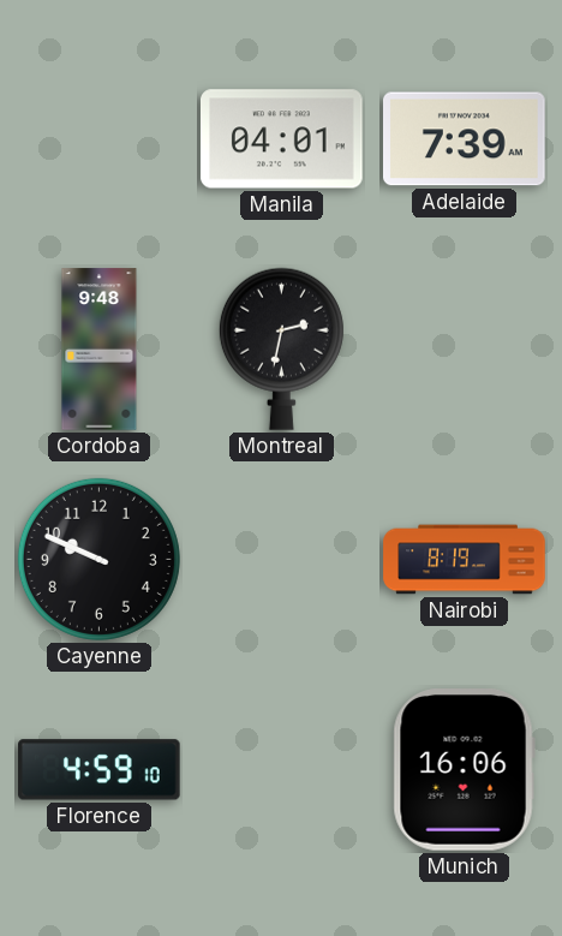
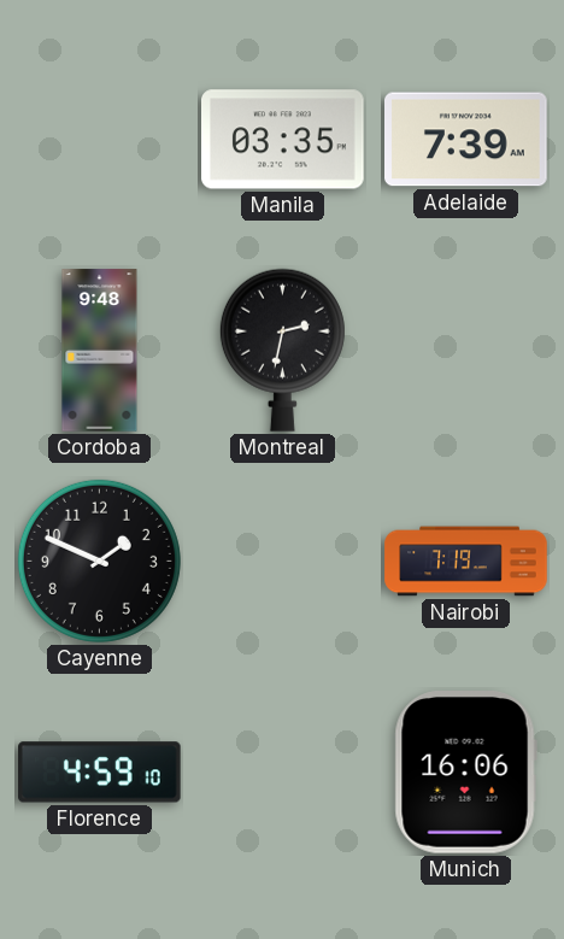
Manila: 04:01 -> 03:35
Cayenne: 9:49 -> 1:49
Nairobi: 8:19 -> 7:19
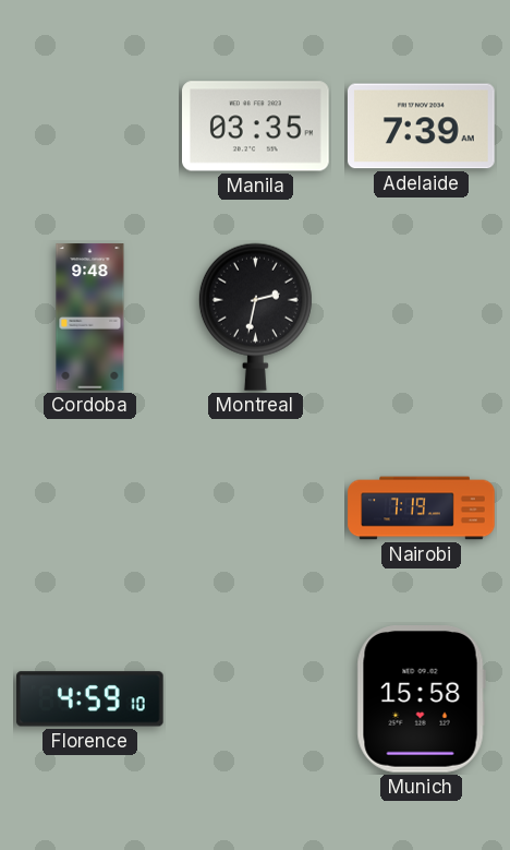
Cayenne: 1:49 -> none
Munich: 16:06 -> 15:58
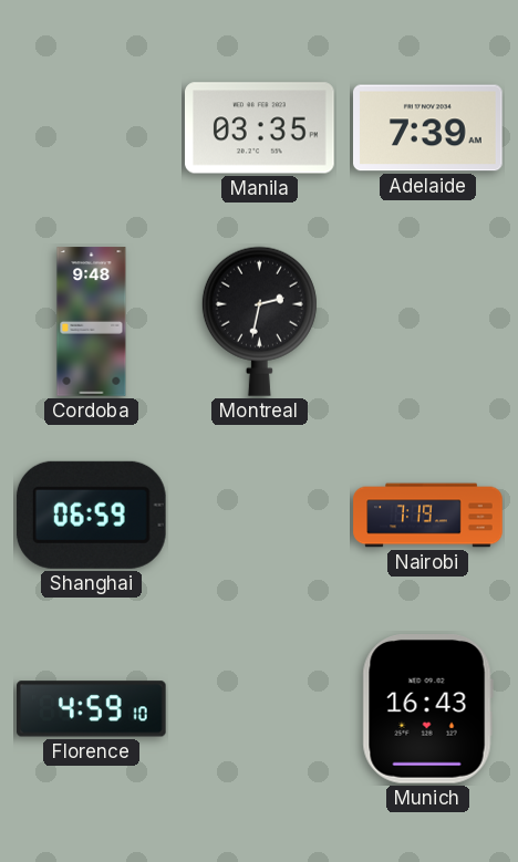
Shanghai: none -> 06:59
Munich: 15:58 -> 16:43
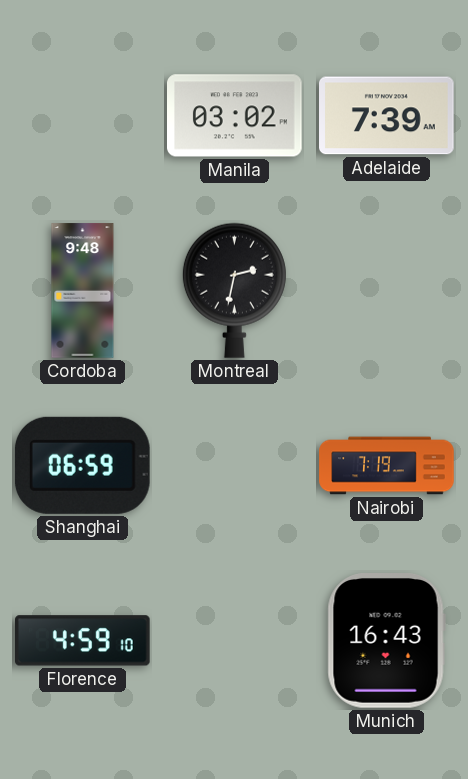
Manila: 03:35 -> 03:02
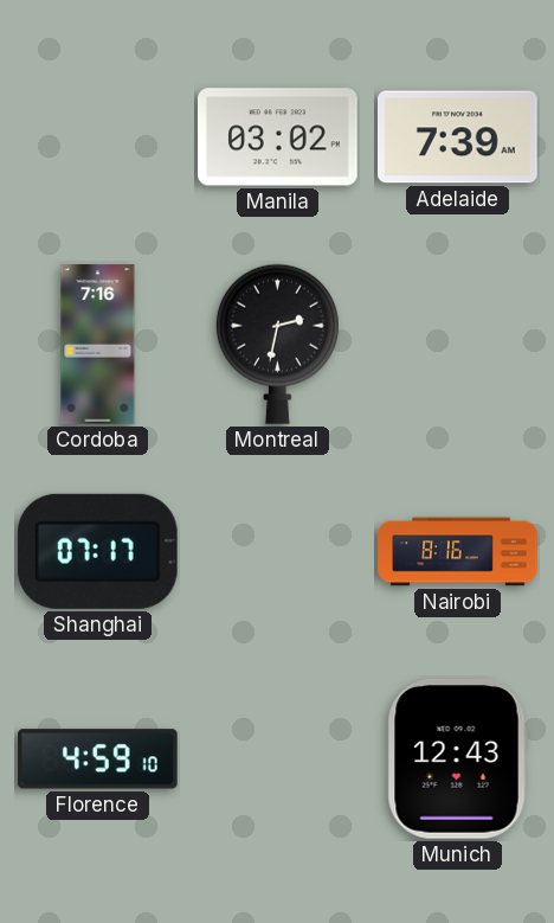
Cordoba: 9:48 -> 7:16
Shanghai: 06:59 -> 07:17
Nairobi: 7:19 -> 8:16
Munich: 16:43 -> 12:43
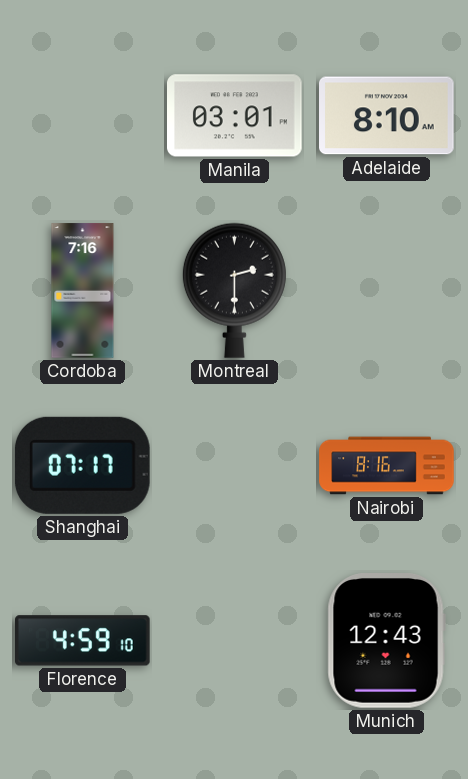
Manila: 03:02 -> 03:01
Adelaide: 7:39 -> 8:10
Montreal: 2:32 -> 2:30
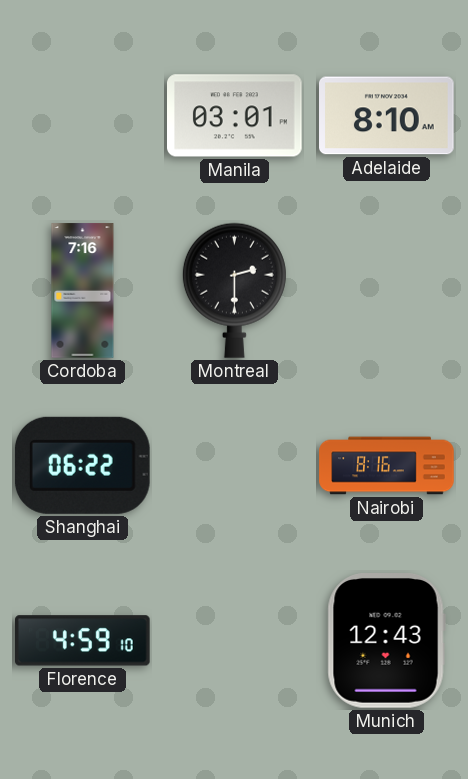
Shanghai: 07:17 -> 06:22
